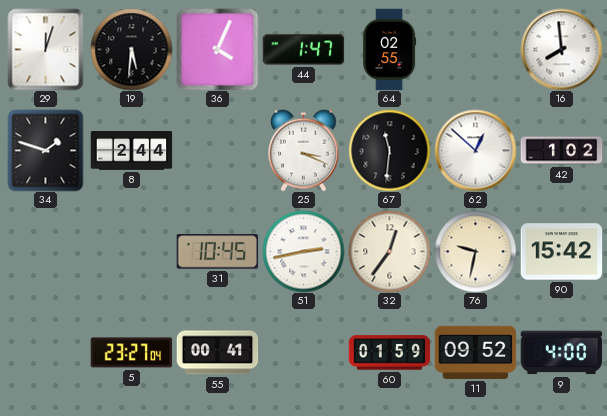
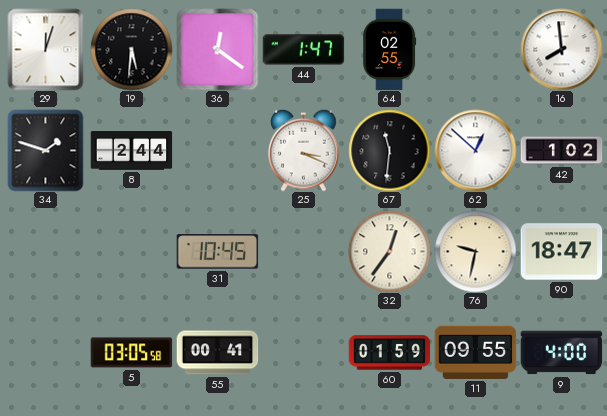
36: 4:04 -> 12:21
51: 2:43 -> none
90: 15:42 -> 18:47
5: 23:27 -> 03:05
11: 09:52 -> 09:55
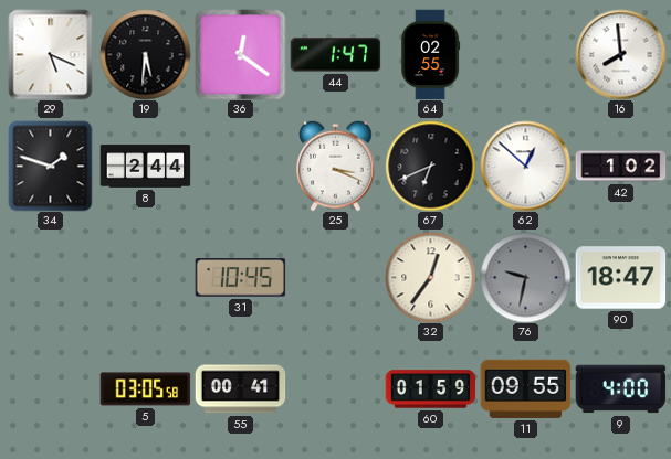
29: 12:03 -> 5:19
67: 11:31 -> 6:41
76 dial: cream -> grey
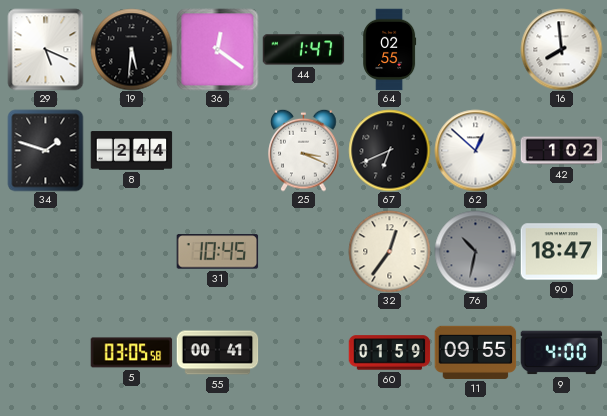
76: 9:32 -> 10:32
